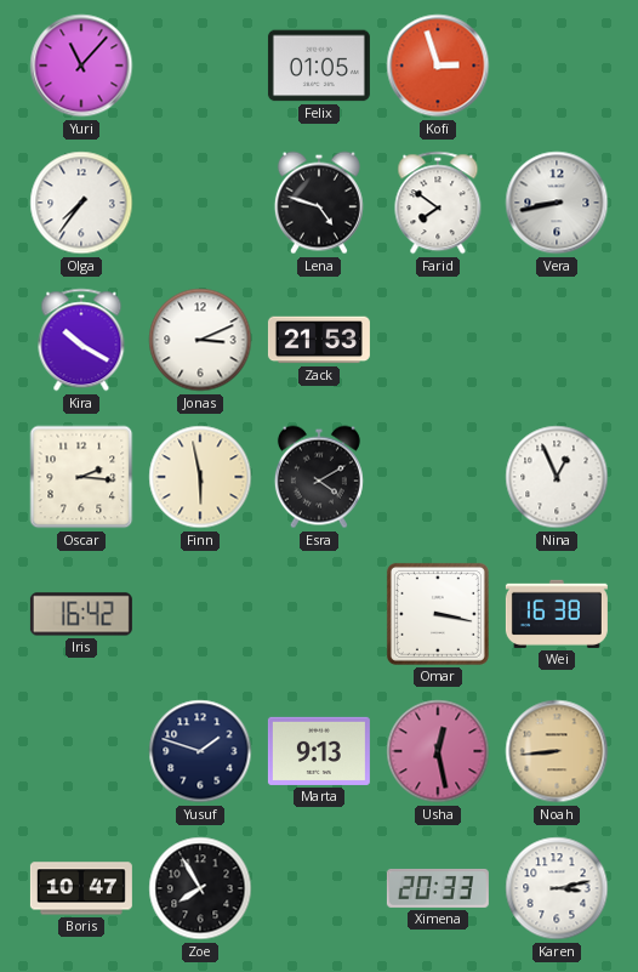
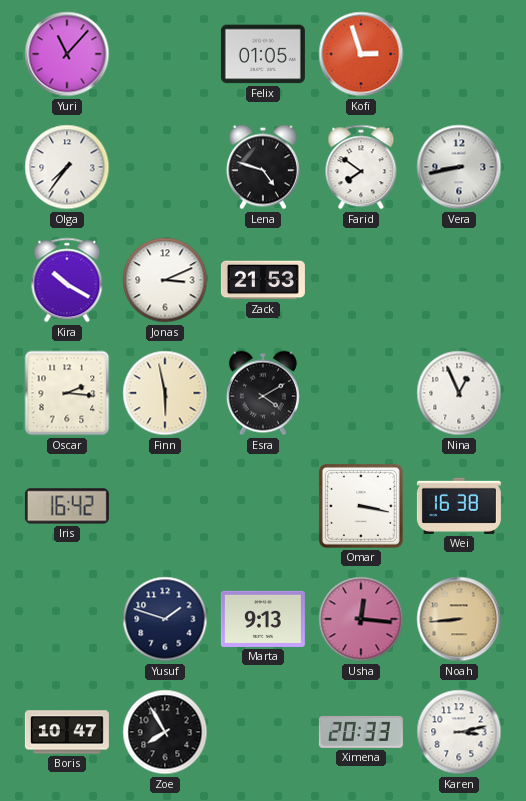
Usha: 12:28 -> 12:16
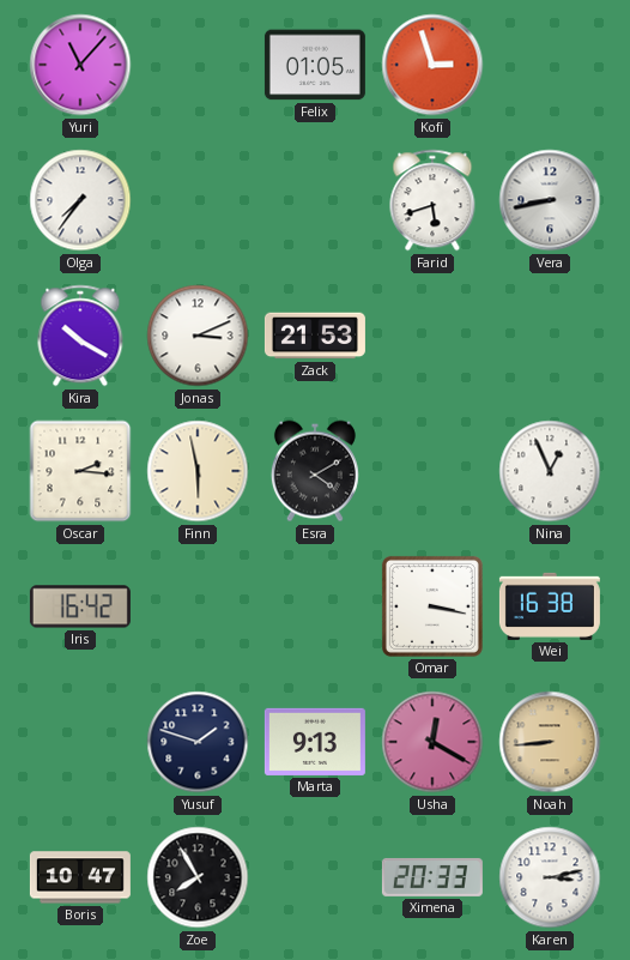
Lena: 4:48 -> none
Farid: 7:51 -> 5:42
Usha: 12:16 -> 12:20
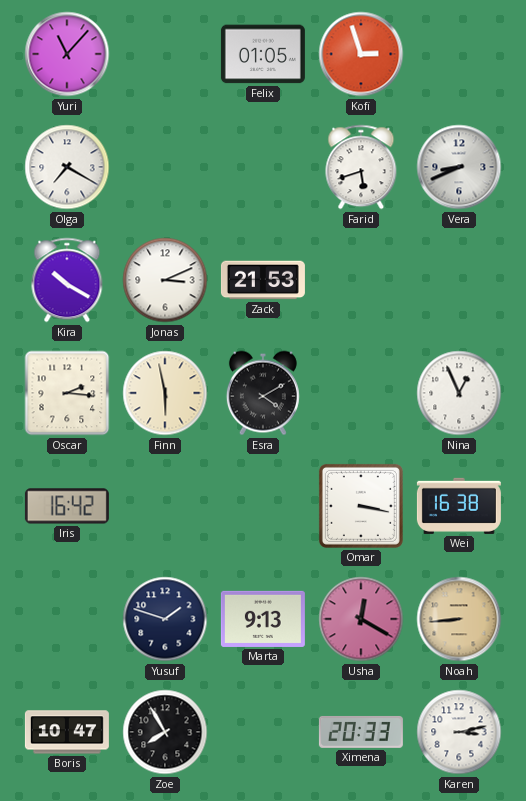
Olga: 7:36 -> 7:20
Vera: 8:43 -> 8:41
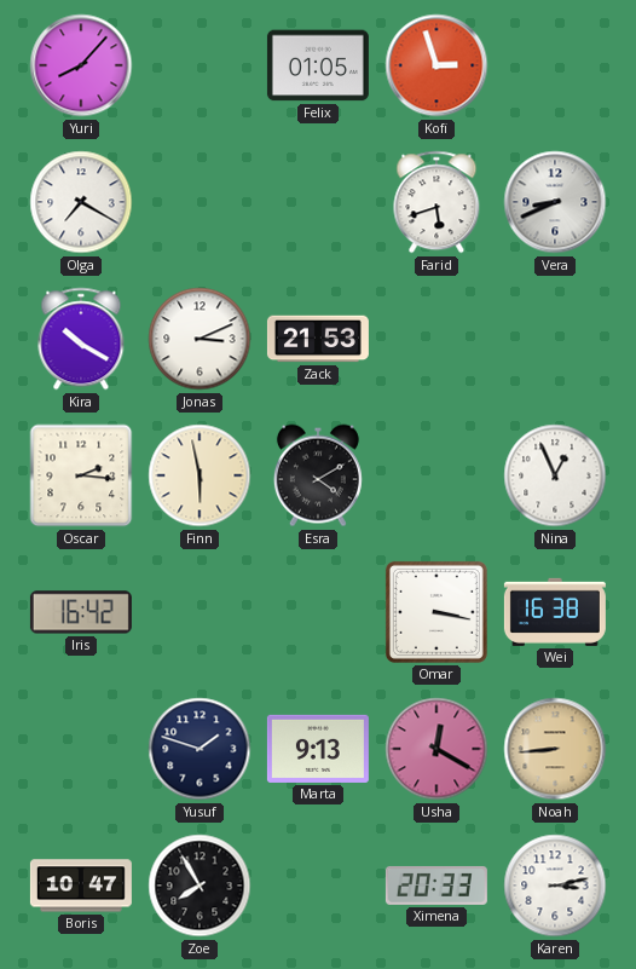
Yuri: 11:07 -> 8:07
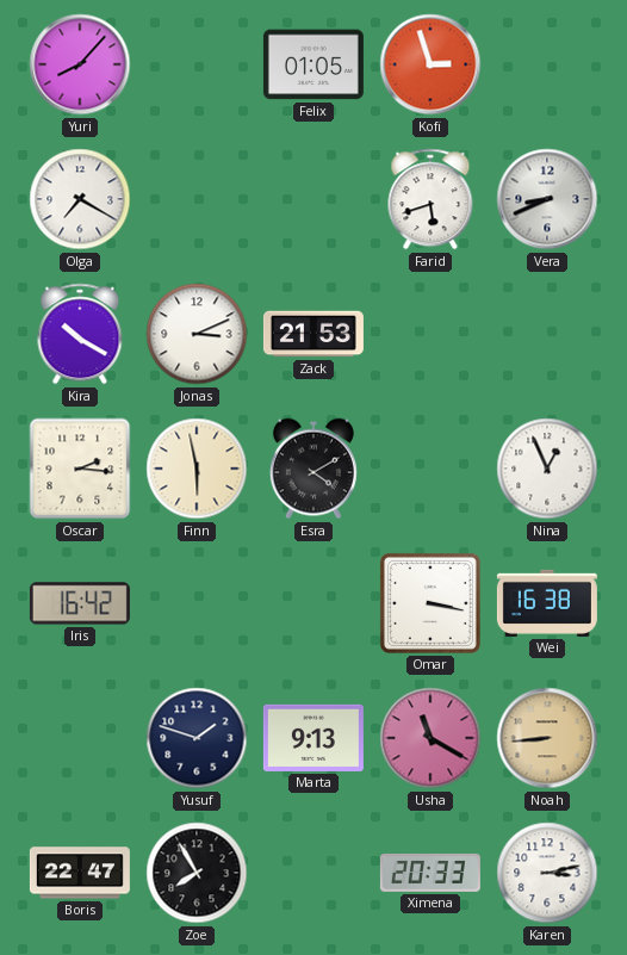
Usha: 12:20 -> 11:20
Boris: 10:47 -> 22:47
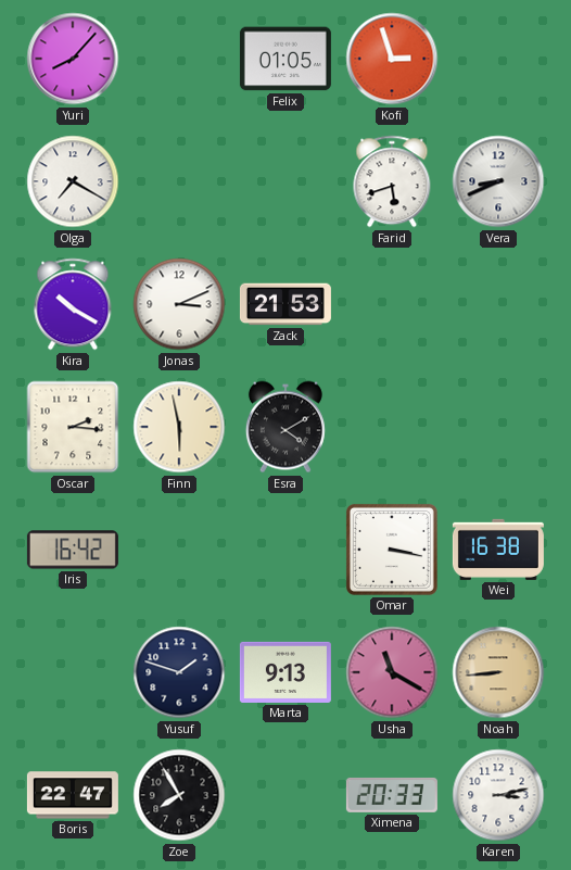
Nina: 12:56 -> none
